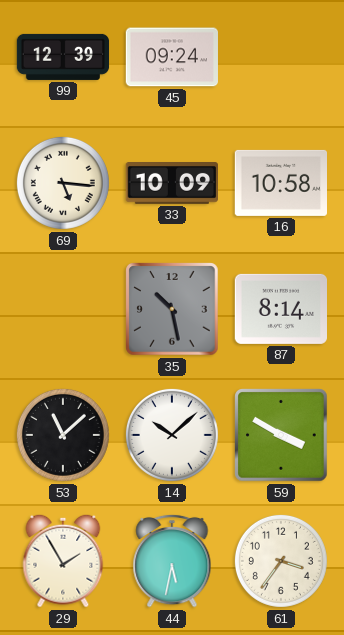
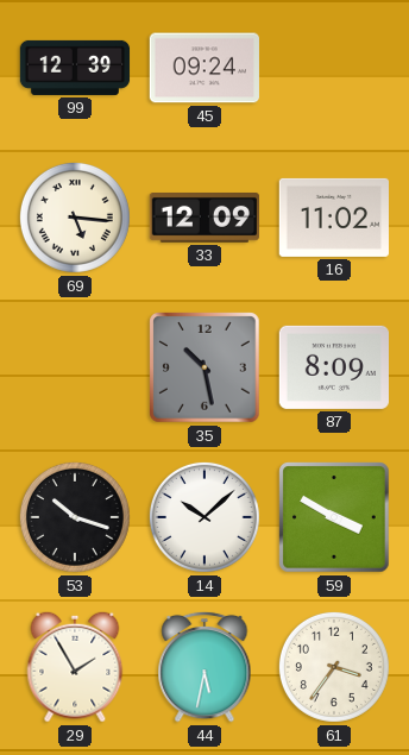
33: 10:09 -> 12:09
16: 10:58 -> 11:02
87: 8:14 -> 8:09
53: 11:08 -> 10:18
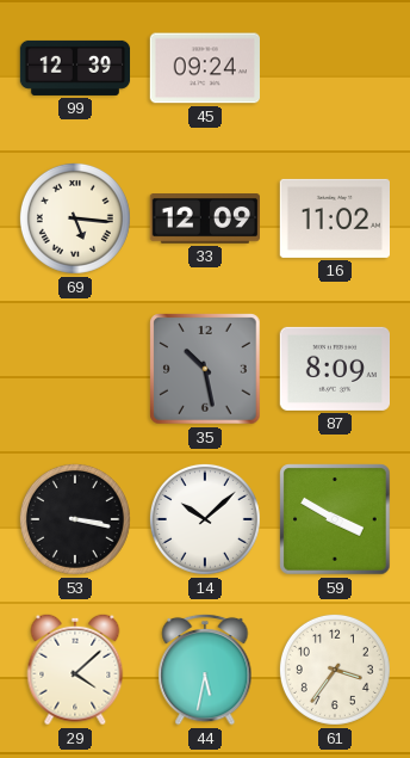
53: 10:18 -> 3:17
29: 1:55 -> 4:08
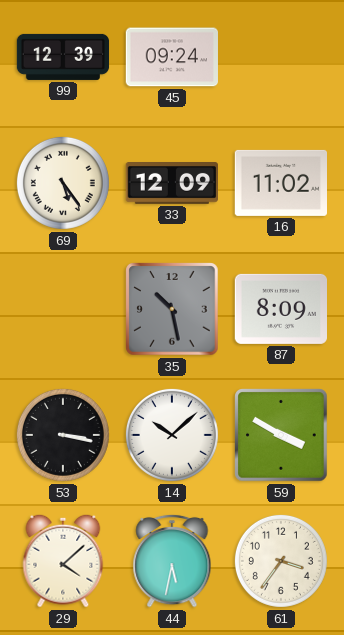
69: 5:16 -> 5:24
